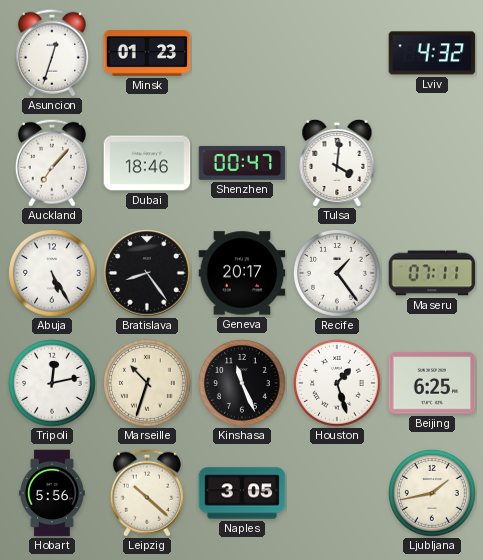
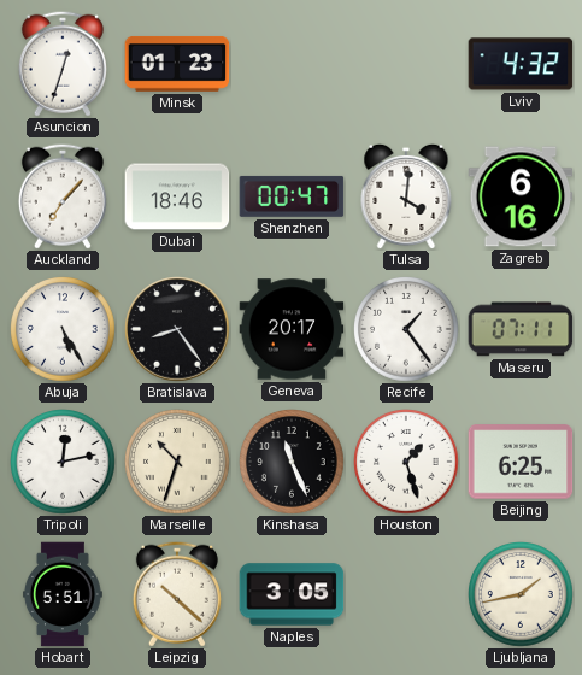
Zagreb: none -> 6:16
Hobart: 5:56 -> 5:51
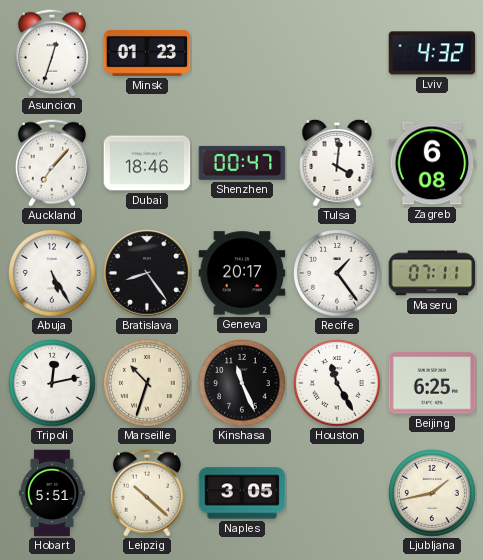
Zagreb: 6:16 -> 6:08
Houston: 1:27 -> 11:25
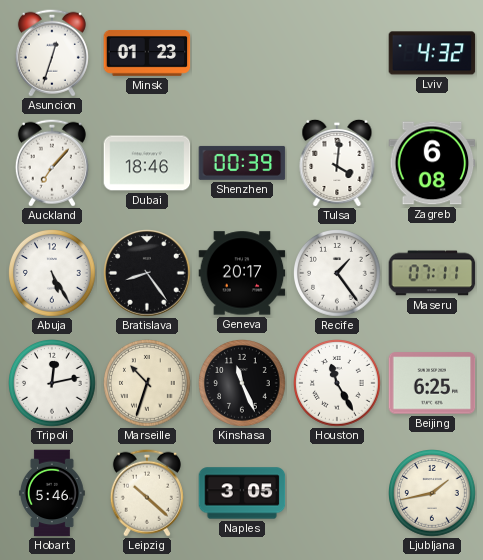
Shenzhen: 00:47 -> 00:39
Hobart: 5:51 -> 5:46
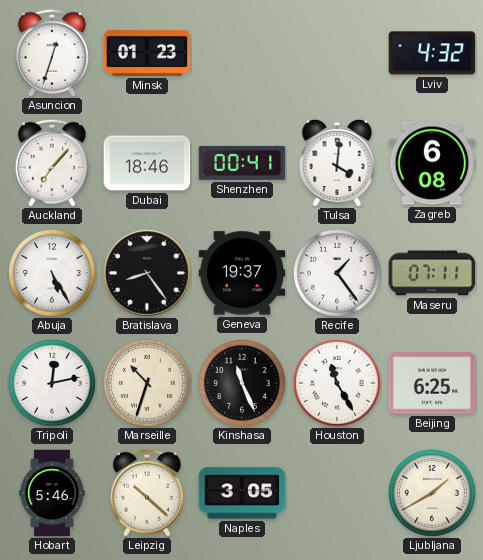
Shenzhen: 00:39 -> 00:41
Geneva: 20:17 -> 19:37
Ljubljana: 1:43 -> 1:40
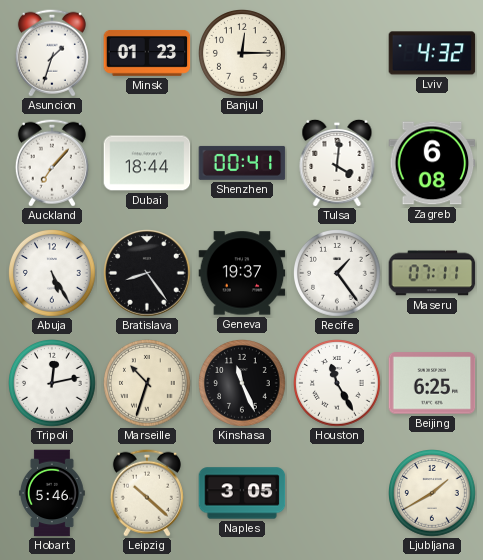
Asuncion: 12:33 -> 1:33
Banjul: none -> 12:15
Dubai: 18:46 -> 18:44
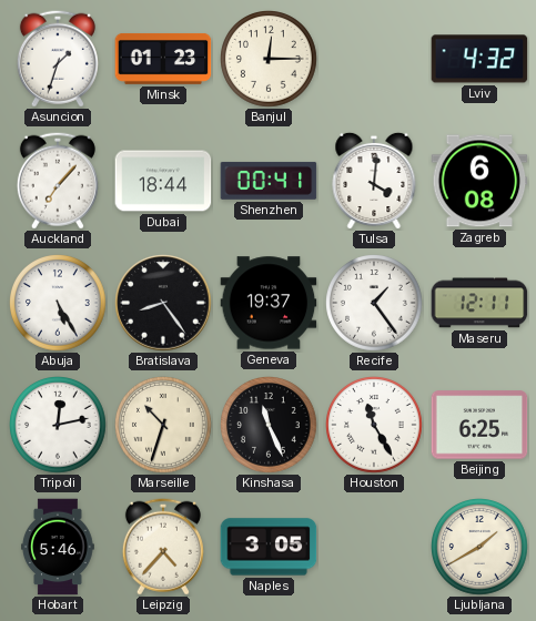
Maseru: 07:11 -> 12:11
Leipzig: 10:22 -> 4:37
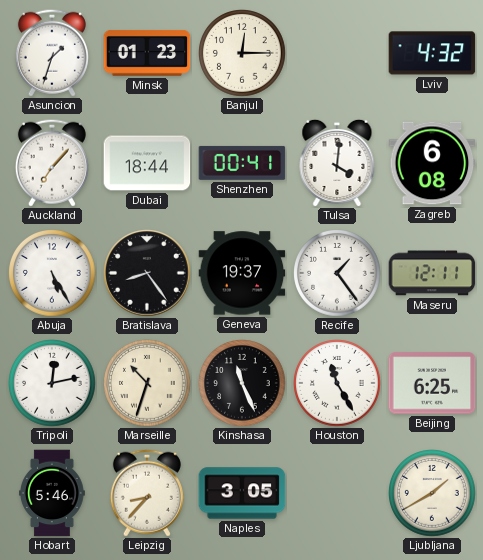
Leipzig: 4:37 -> 8:37
